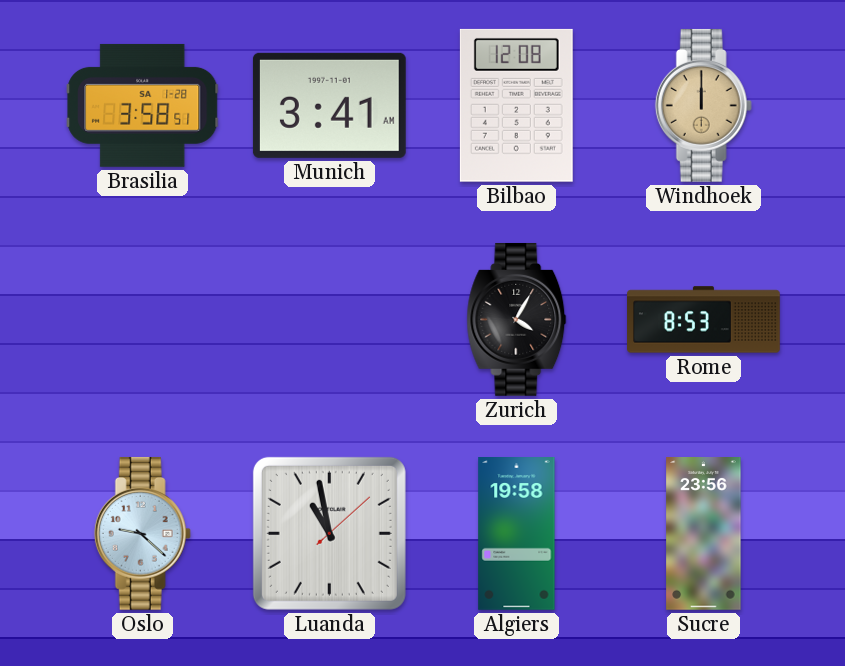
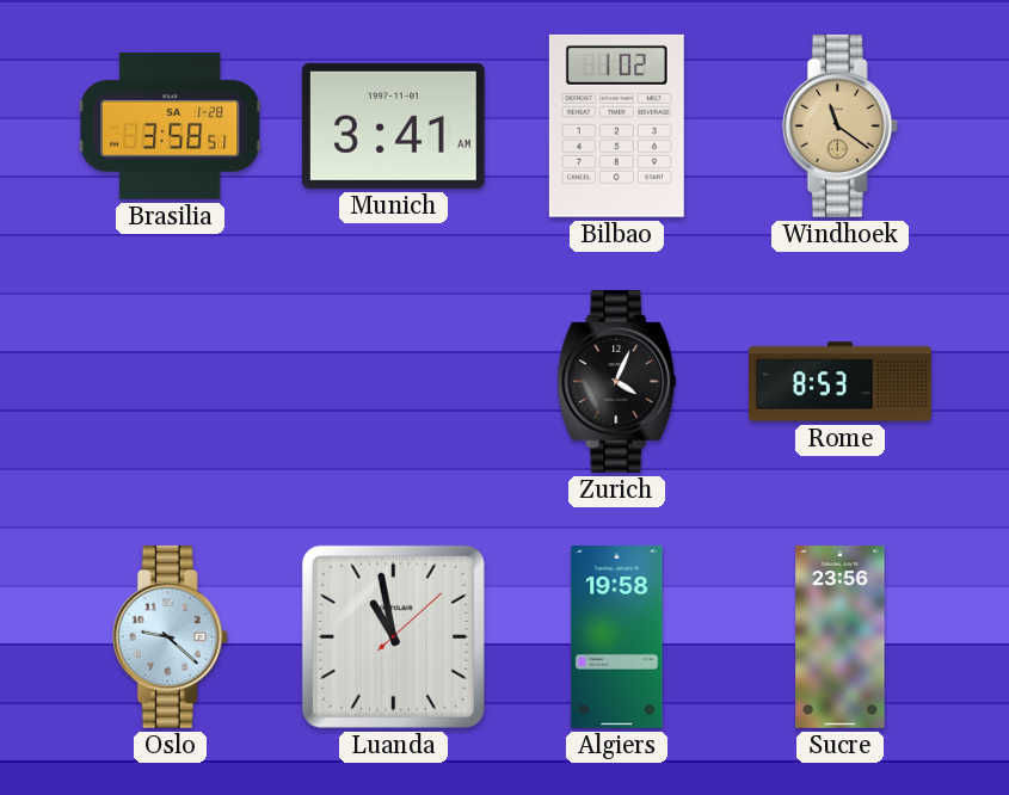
Bilbao: 12:08 -> 1:02
Windhoek: 12:00 -> 11:21
Zurich: 4:05 -> 4:04
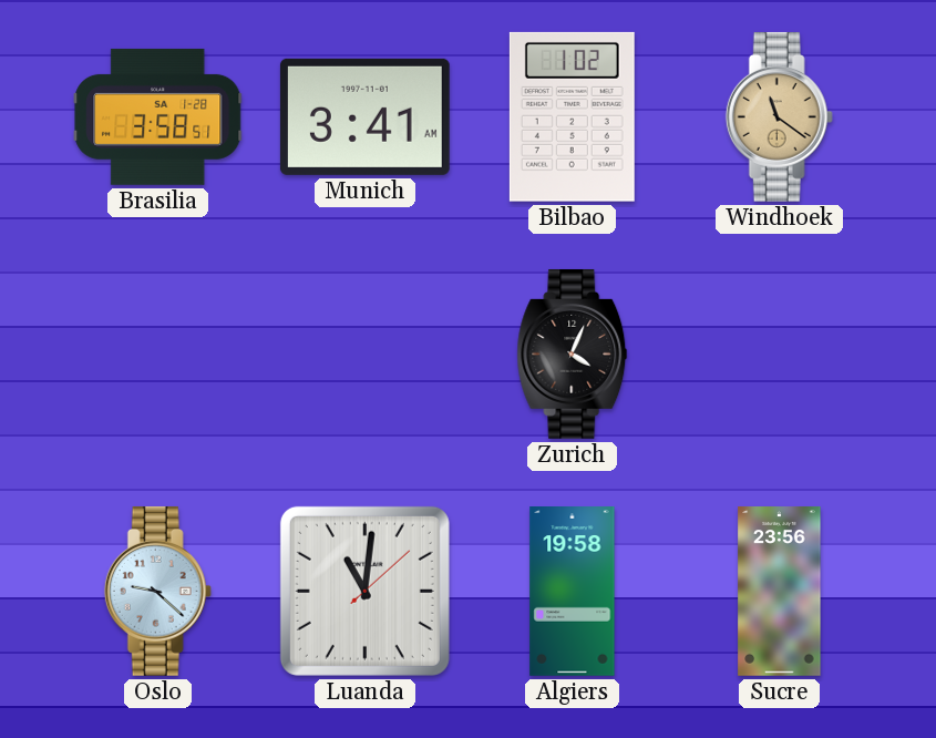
Rome: 8:53 -> none
Luanda: 10:58 -> 11:01
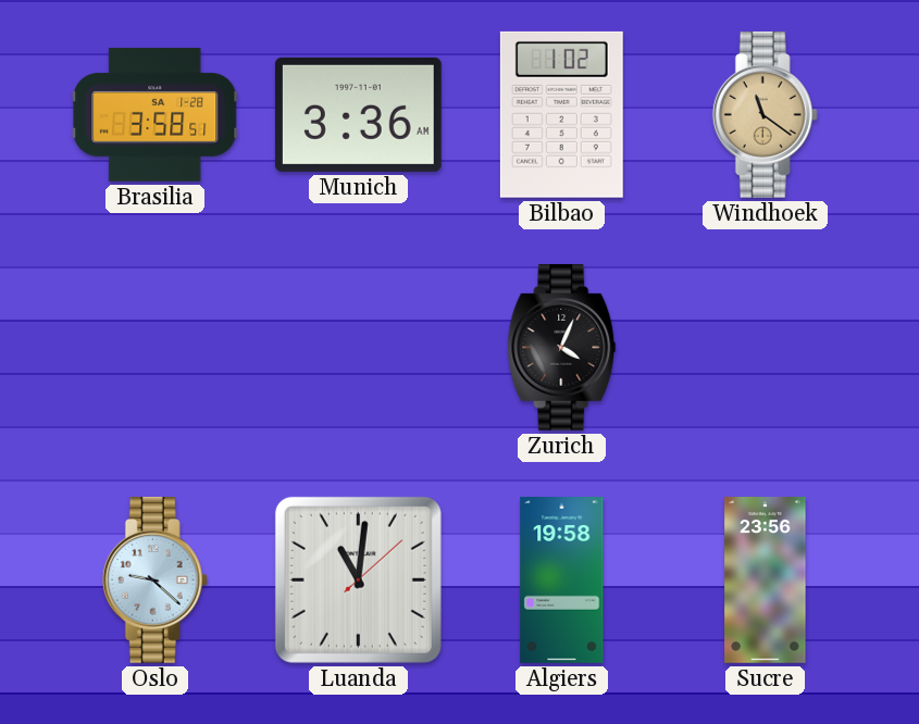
Munich: 3:41 -> 3:36
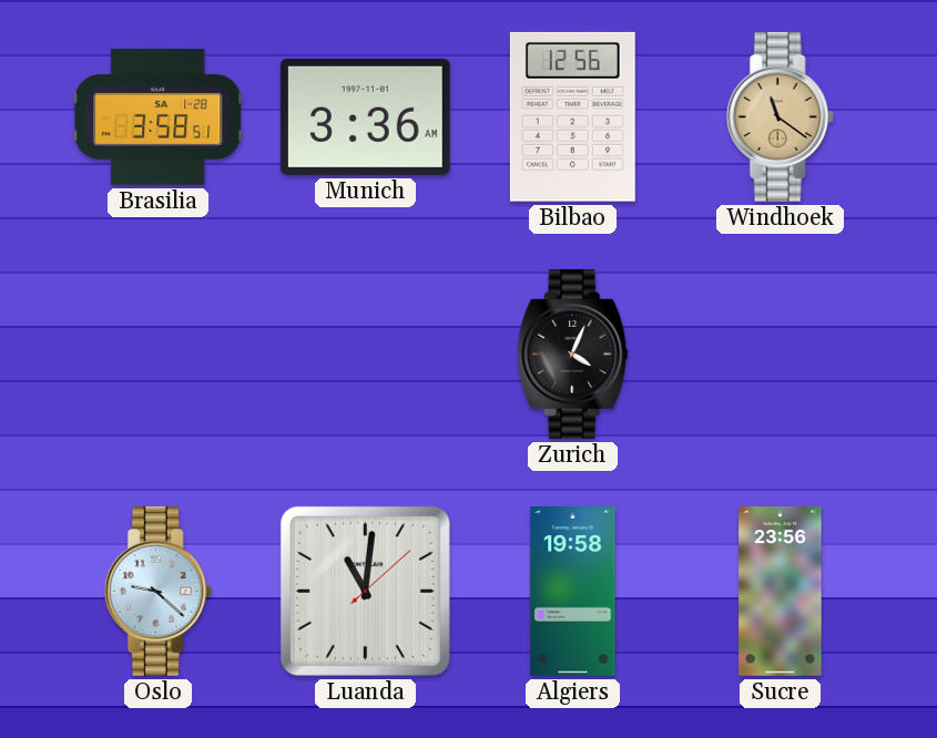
Bilbao: 1:02 -> 12:56
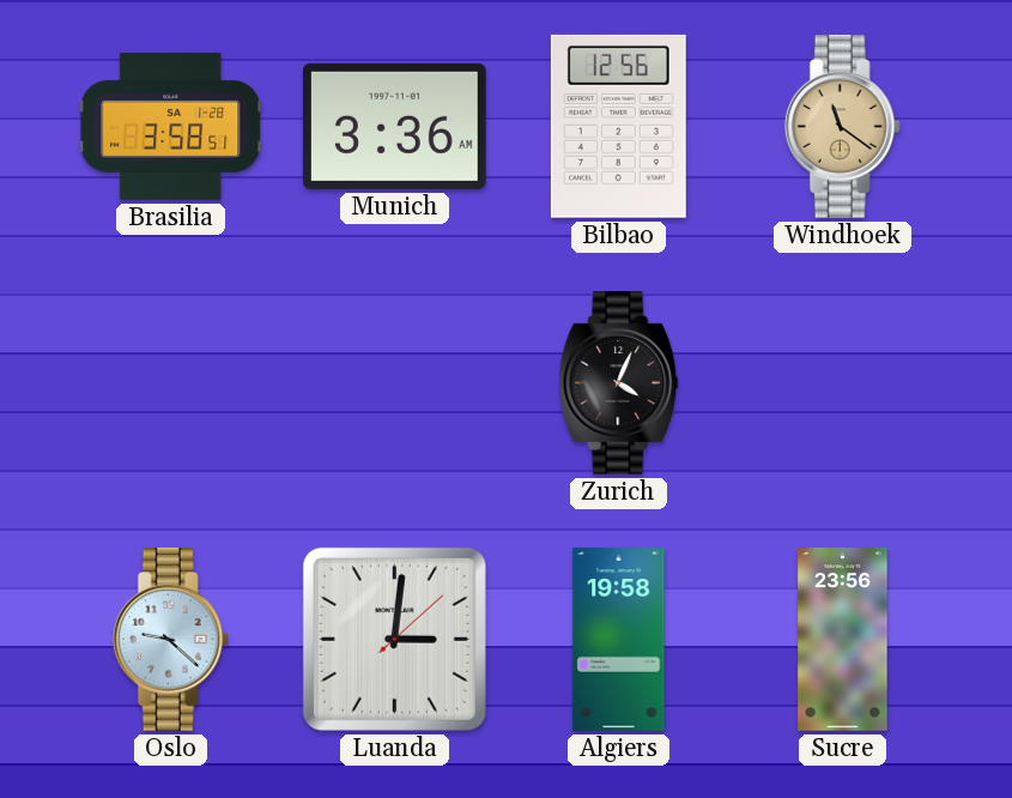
Luanda: 11:01 -> 3:01
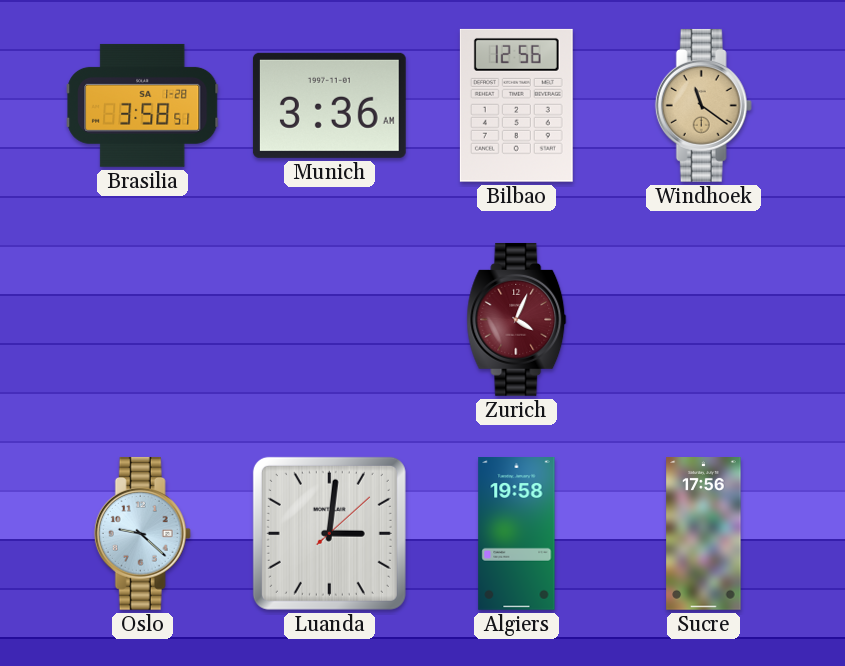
Zurich dial: black -> burgundy
Sucre: 23:56 -> 17:56
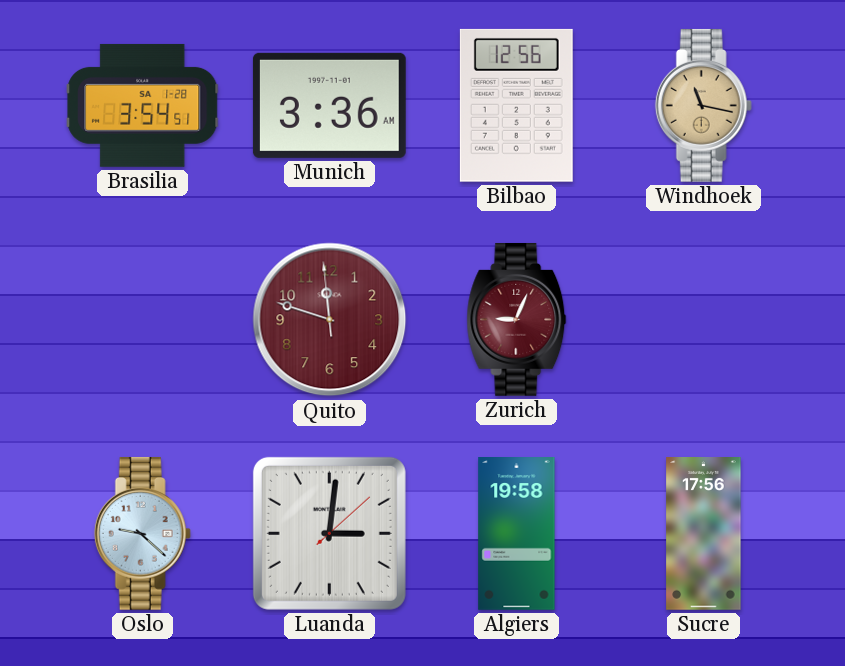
Brasilia: 3:58 -> 3:54
Windhoek: 11:21 -> 11:17
Quito: none -> 11:47
Zurich: 4:04 -> 9:04
